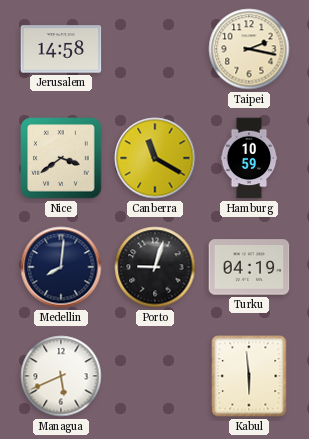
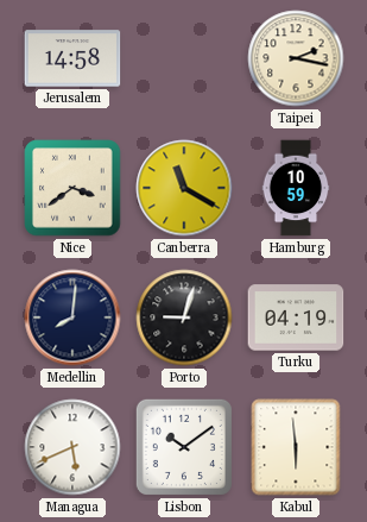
Lisbon: none -> 10:09
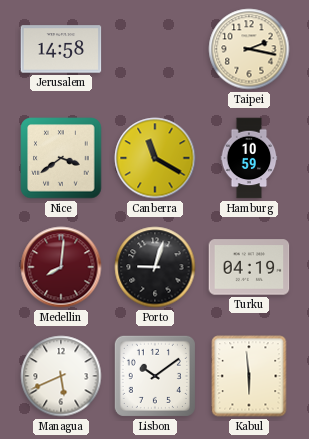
Medellin dial: navy -> burgundy
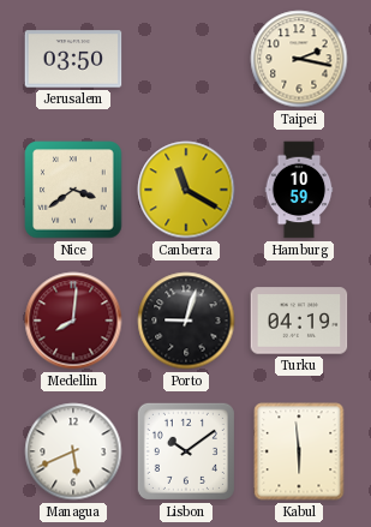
Jerusalem: 14:58 -> 03:50
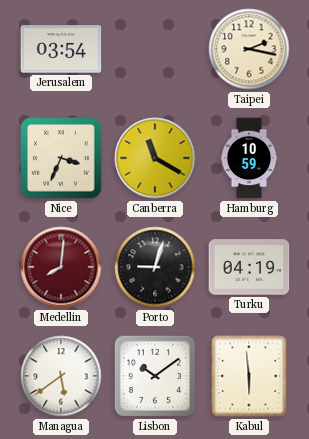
Jerusalem: 03:50 -> 03:54
Nice: 3:39 -> 3:34
Managua: 5:41 -> 5:39
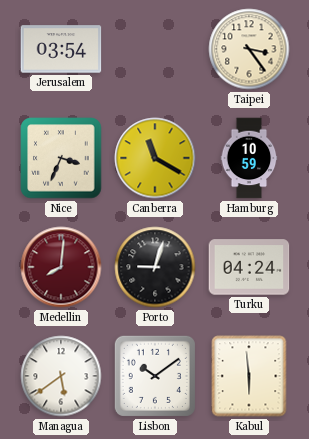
Taipei: 2:17 -> 3:24
Turku: 04:19 -> 04:24
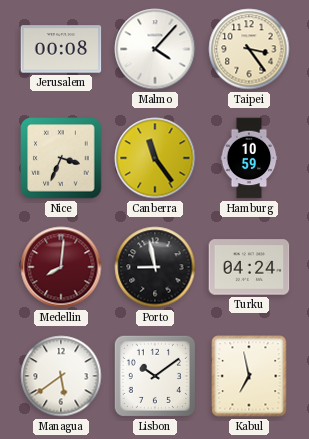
Jerusalem: 03:54 -> 00:08
Malmo: none -> 4:07
Canberra: 11:20 -> 11:24
Porto: 9:03 -> 8:58
Kabul: 5:59 -> 6:58
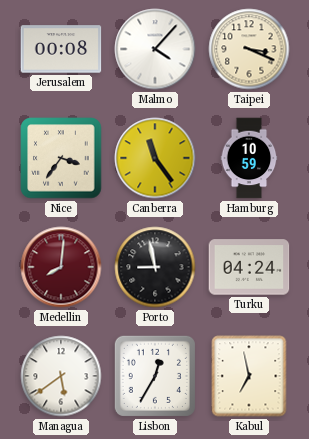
Taipei: 3:24 -> 3:19
Nice: 3:34 -> 3:36
Lisbon: 10:09 -> 12:35
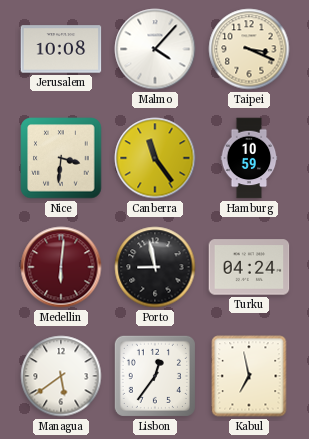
Jerusalem: 00:08 -> 10:08
Nice: 3:36 -> 3:31
Medellin: 8:01 -> 6:01
Lisbon: 12:35 -> 12:36
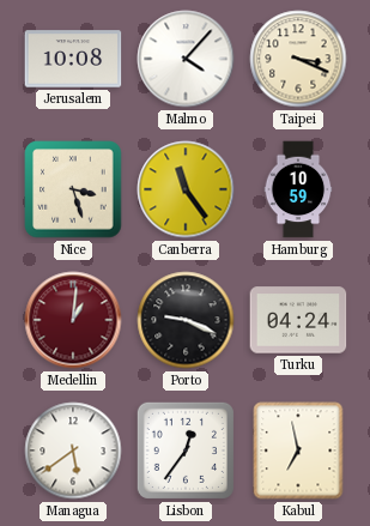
Nice: 3:31 -> 3:27
Medellin: 6:01 -> 1:01
Porto: 8:58 -> 9:19
